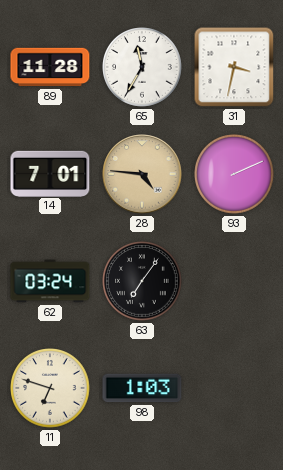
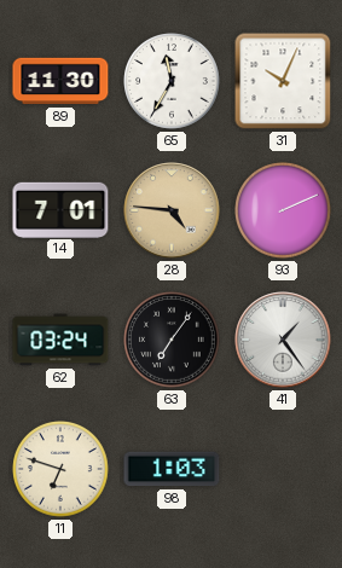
89: 11:28 -> 11:30
31: 3:32 -> 10:04
41: none -> 1:24
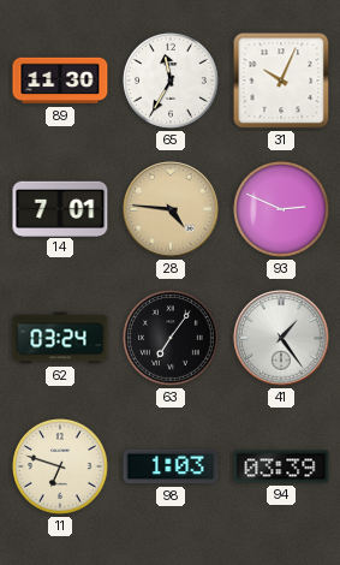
93: 2:11 -> 2:49
94: none -> 03:39
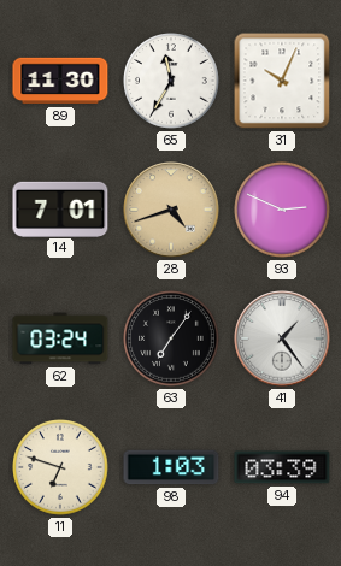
28: 4:46 -> 4:42
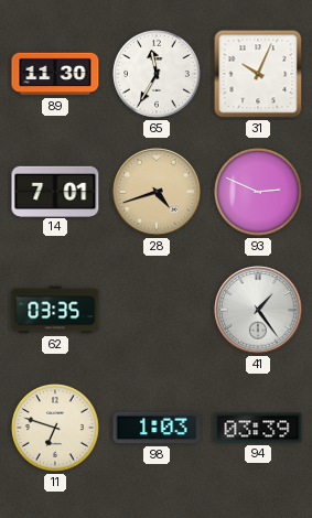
62: 03:24 -> 03:35
63: 7:06 -> none
